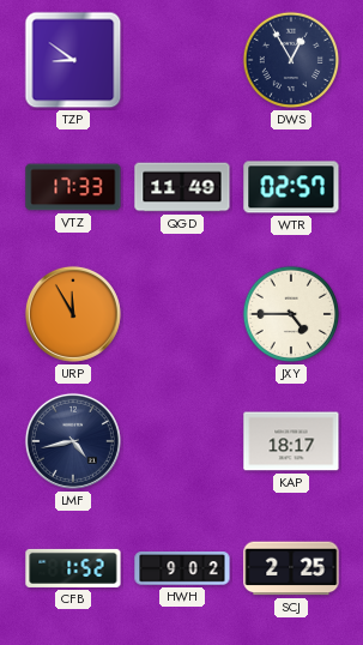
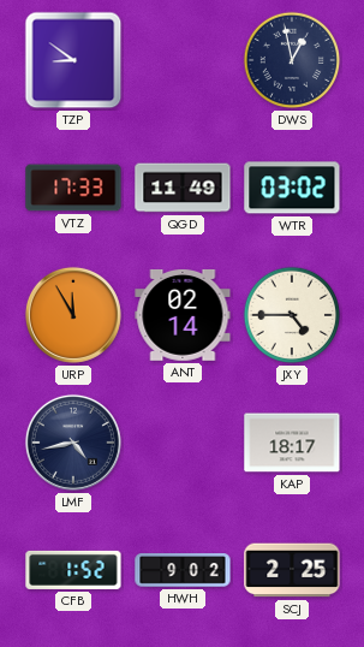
DWS: 12:55 -> 12:58
WTR: 02:57 -> 03:02
ANT: none -> 02:14
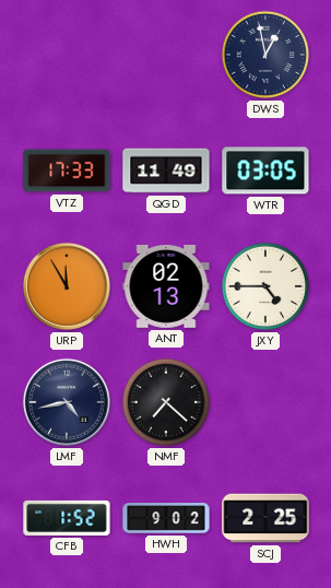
TZP: 8:51 -> none
WTR: 03:02 -> 03:05
ANT: 02:14 -> 02:13
NMF: none -> 7:22
KAP: 18:17 -> none
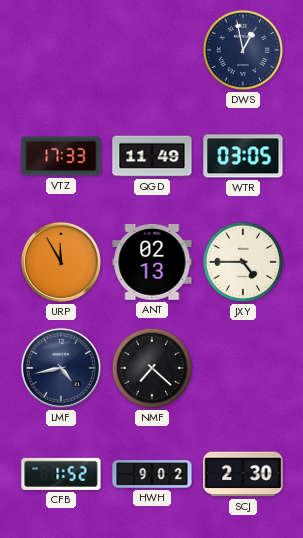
SCJ: 2:25 -> 2:30
